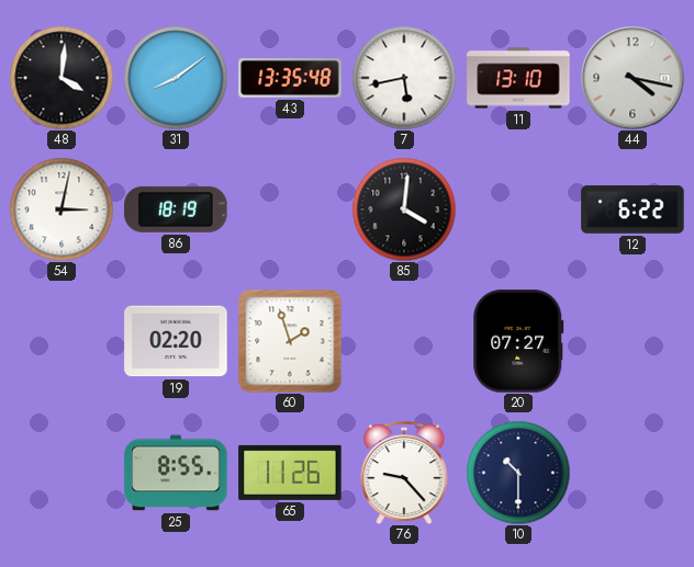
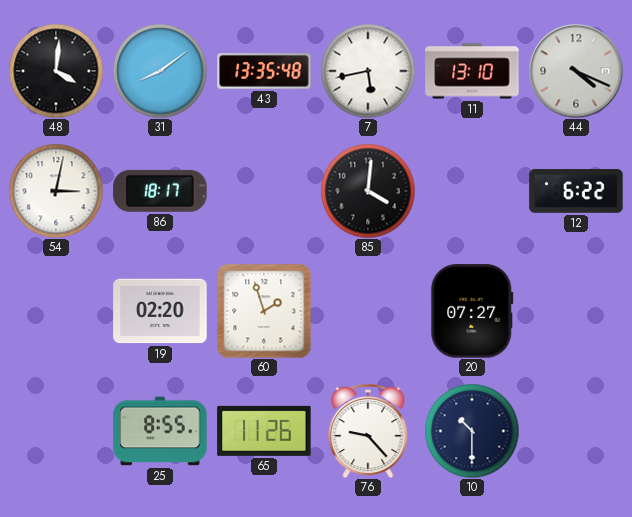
44: 4:17 -> 4:19
86: 18:19 -> 18:17
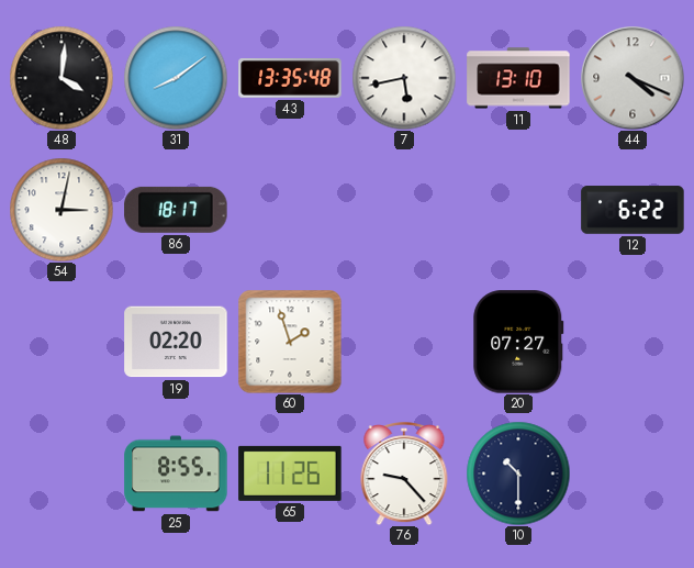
85: 4:01 -> none
